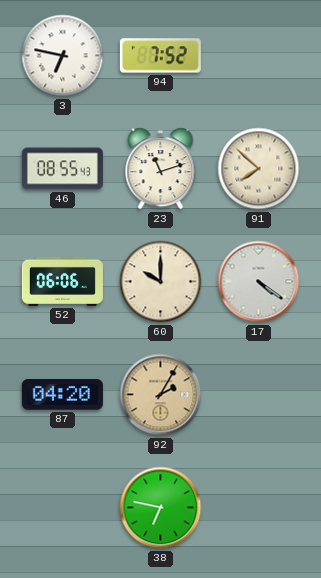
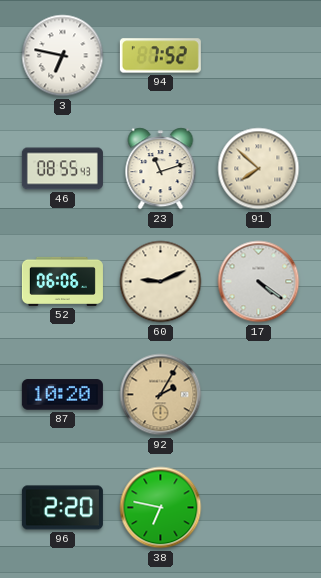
60: 10:00 -> 9:11
87: 04:20 -> 10:20
96: none -> 2:20
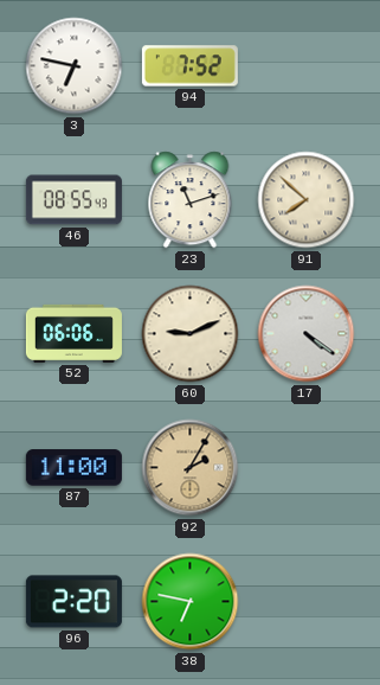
87: 10:20 -> 11:00
